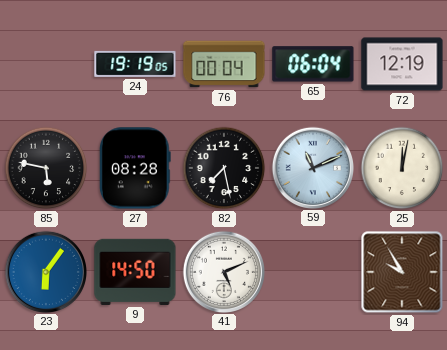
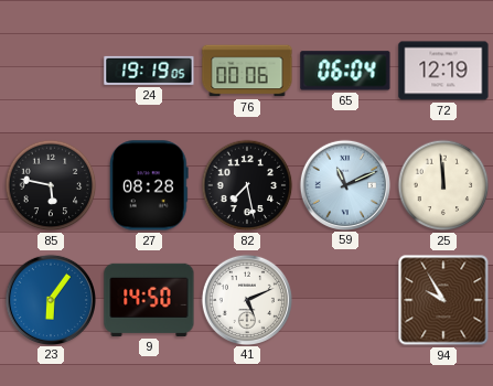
76: 00:04 -> 00:06
25: 12:02 -> 11:59
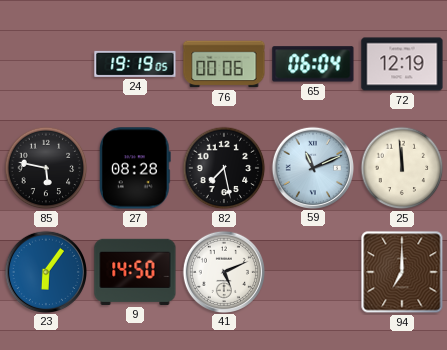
94: 9:55 -> 7:00
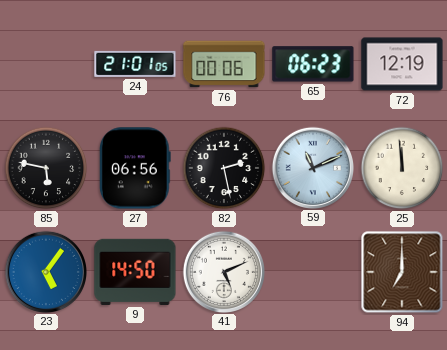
24: 19:19 -> 21:01
65: 06:04 -> 06:23
27: 08:28 -> 06:56
82: 7:28 -> 2:28
23: 6:06 -> 5:06
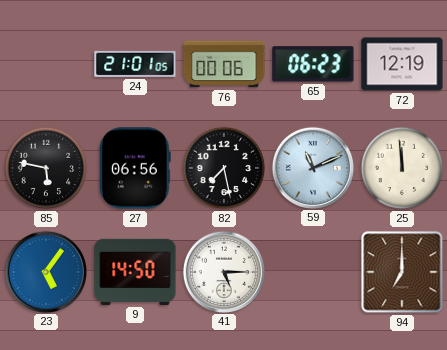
82: 2:28 -> 7:28
41: 5:11 -> 5:15
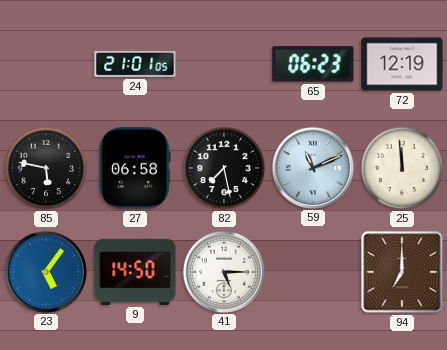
76: 00:06 -> none
27: 06:56 -> 06:58
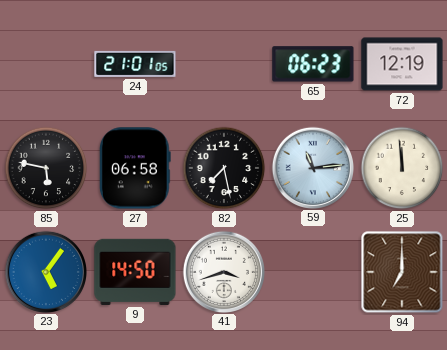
59: 11:11 -> 11:14
41: 5:15 -> 3:42
